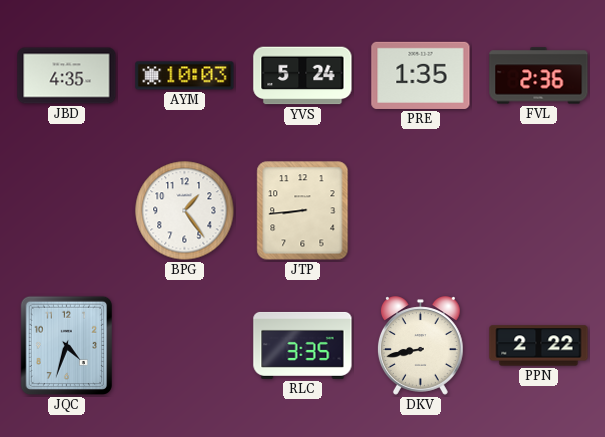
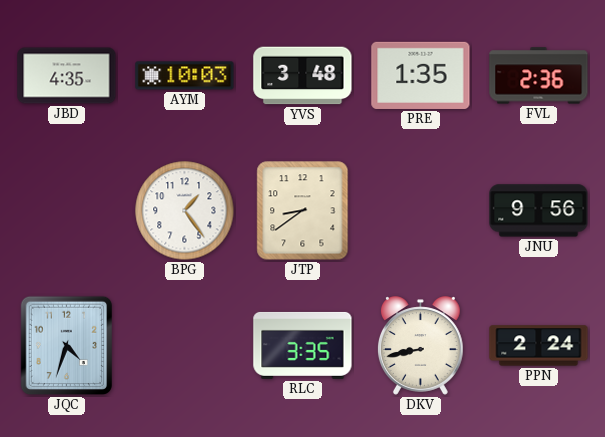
YVS: 5:24 -> 3:48
JTP: 8:44 -> 8:39
JNU: none -> 9:56
PPN: 2:22 -> 2:24
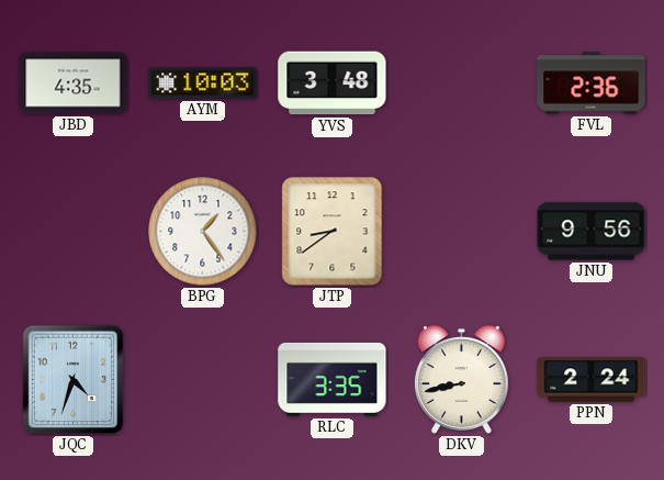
PRE: 1:35 -> none
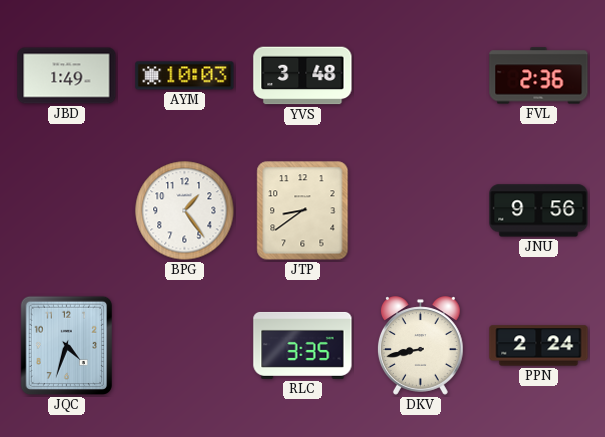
JBD: 4:35 -> 1:49
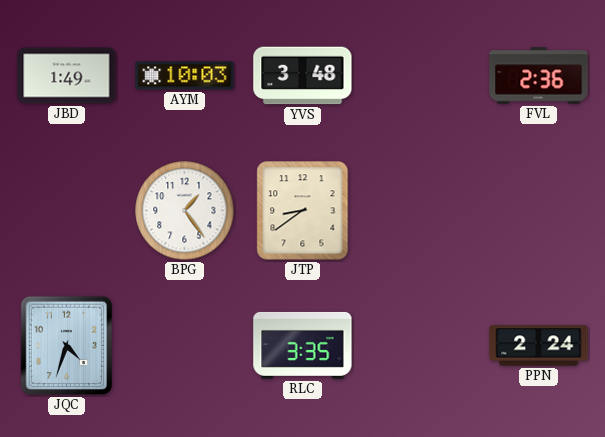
JNU: 9:56 -> none
DKV: 8:43 -> none
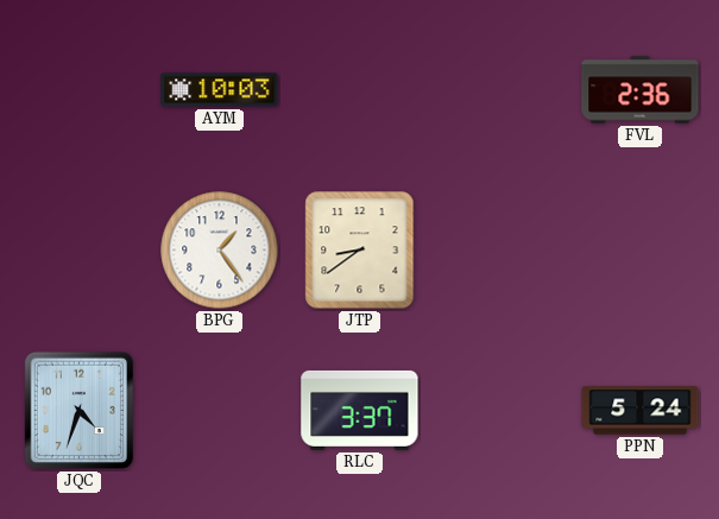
JBD: 1:49 -> none
YVS: 3:48 -> none
RLC: 3:35 -> 3:37
PPN: 2:24 -> 5:24
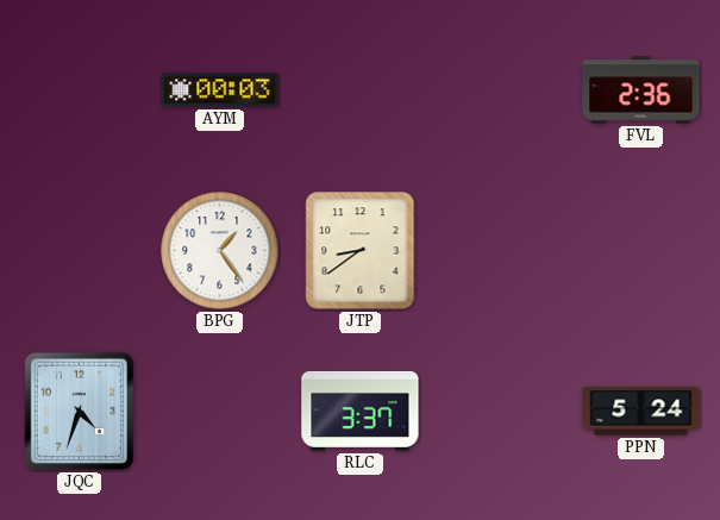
AYM: 10:03 -> 00:03
